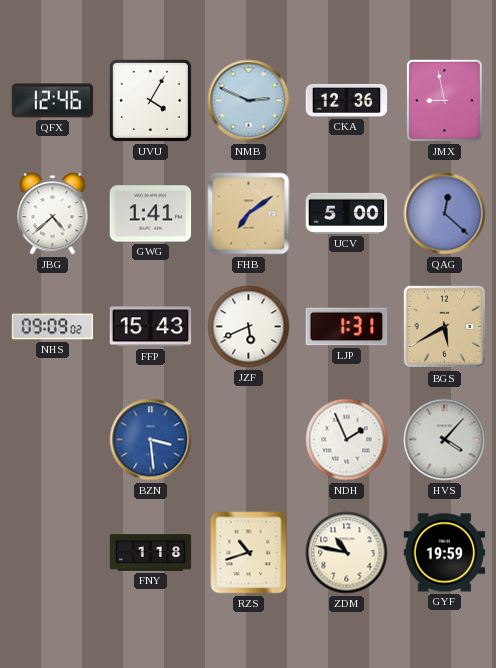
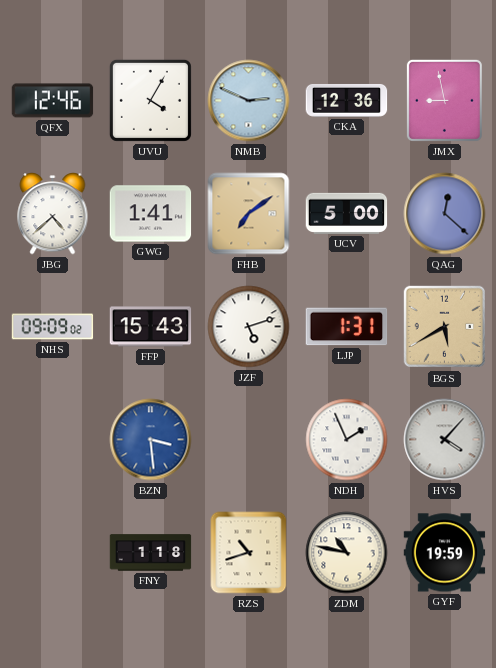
JZF: 5:41 -> 5:12
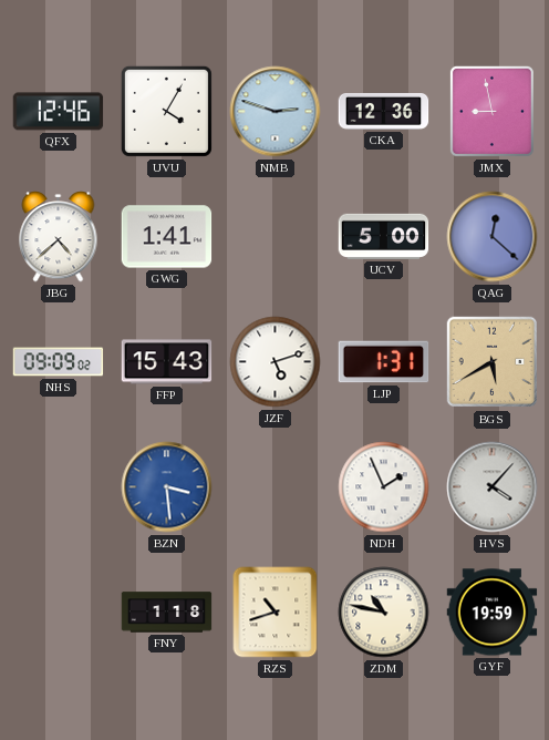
NMB: 2:49 -> 2:48
FHB: 7:09 -> none
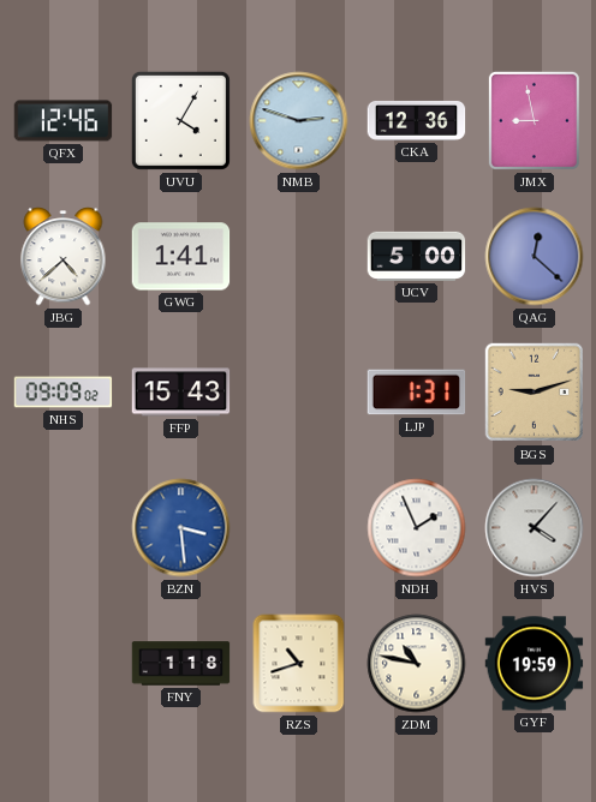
JZF: 5:12 -> none
BGS: 5:40 -> 9:12
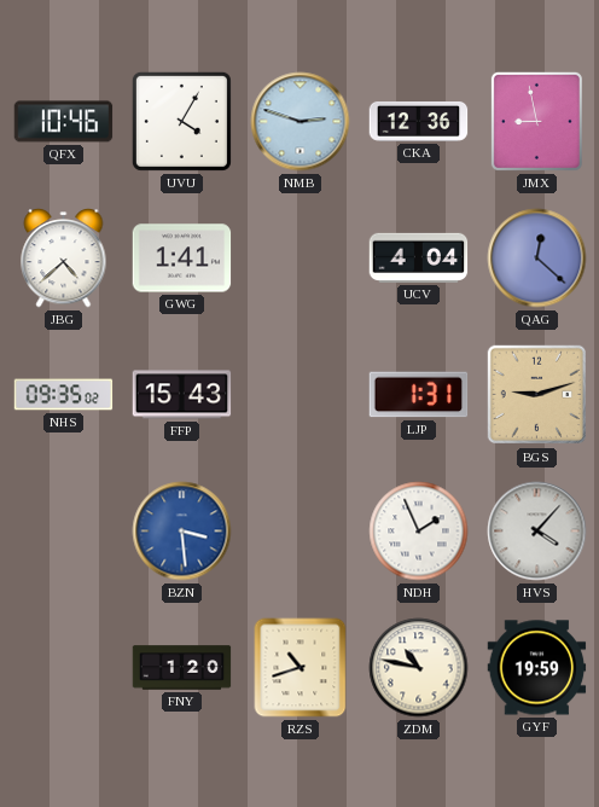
QFX: 12:46 -> 10:46
UCV: 5:00 -> 4:04
NHS: 09:09 -> 09:35
FNY: 1:18 -> 1:20
